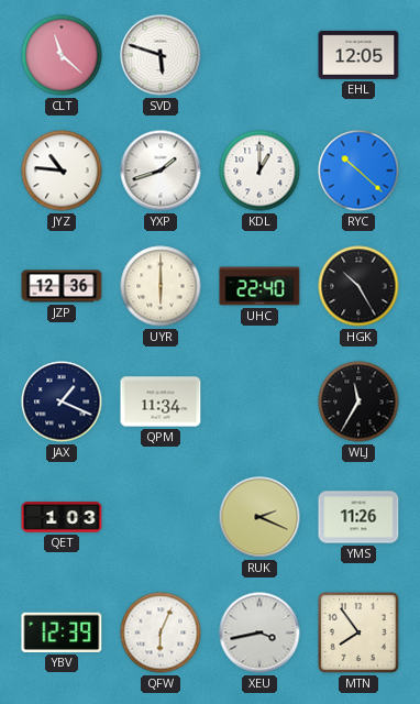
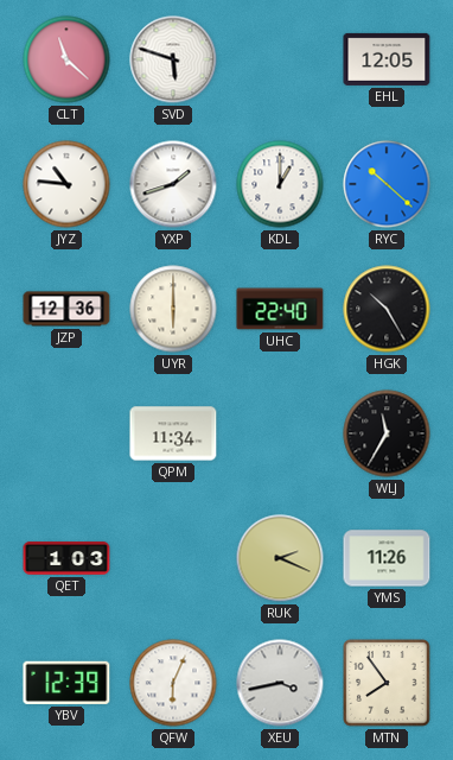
JAX: 1:19 -> none
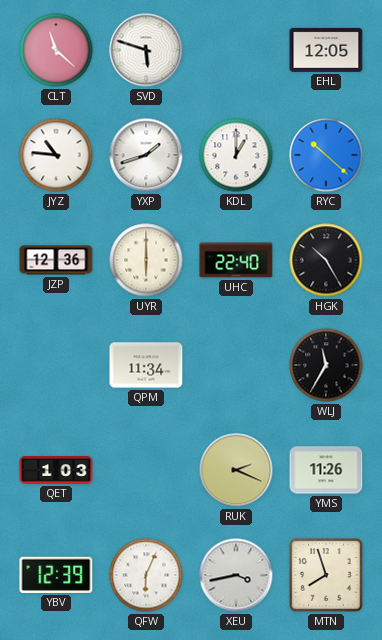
MTN: 7:54 -> 7:57
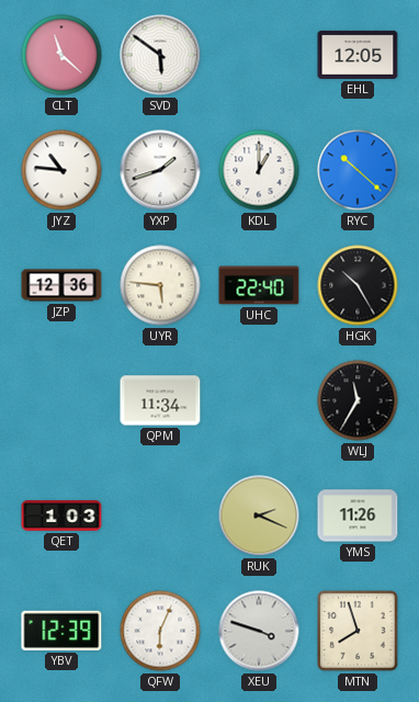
SVD: 5:48 -> 5:51
UYR: 6:00 -> 5:46
XEU: 3:43 -> 3:48
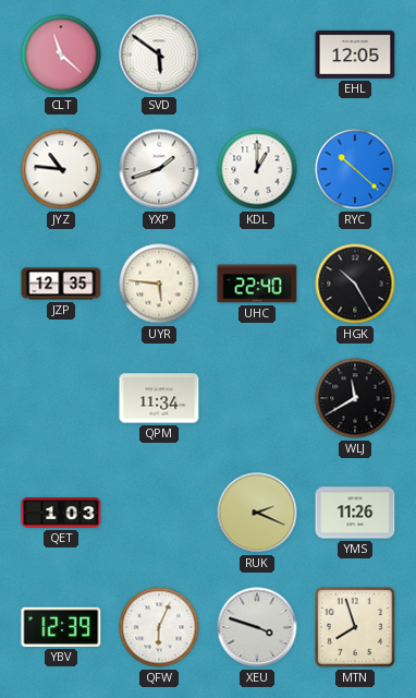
JZP: 12:36 -> 12:35
WLJ: 11:35 -> 11:40
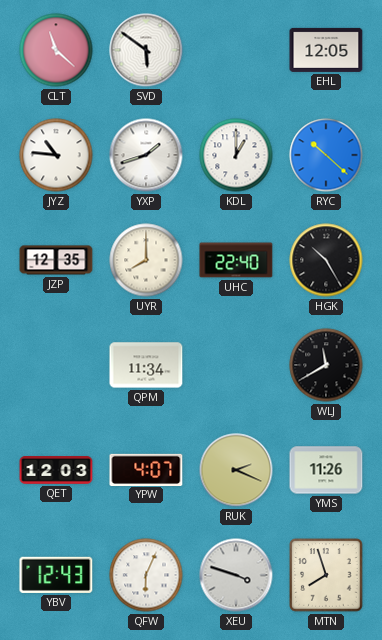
UYR: 5:46 -> 8:00
QET: 1:03 -> 12:03
YPW: none -> 4:07
YBV: 12:39 -> 12:43
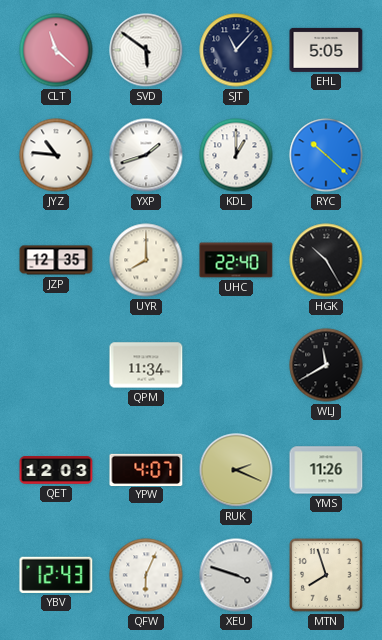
SJT: none -> 11:07
EHL: 12:05 -> 5:05
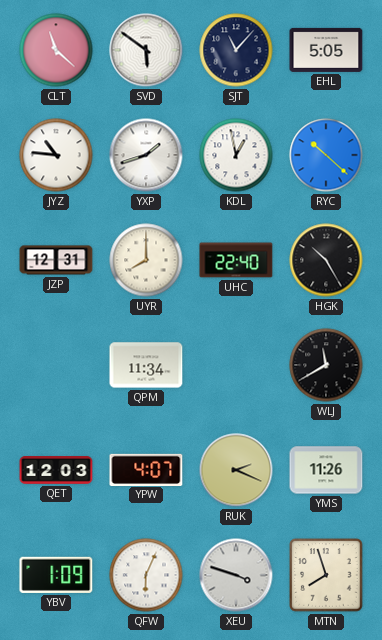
KDL: 1:00 -> 12:58
JZP: 12:35 -> 12:31
YBV: 12:43 -> 1:09
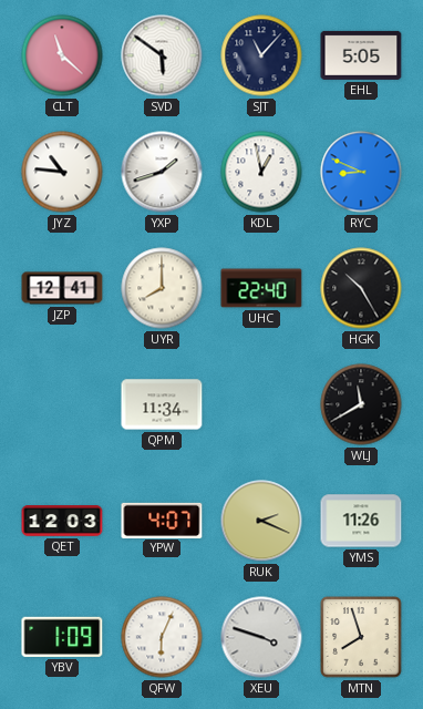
RYC: 10:22 -> 8:49
JZP: 12:31 -> 12:41
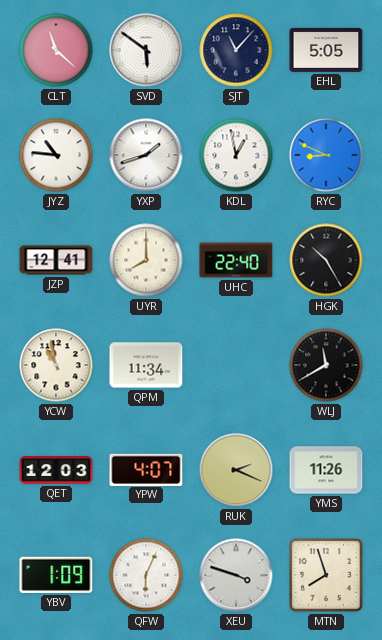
YCW: none -> 10:58
